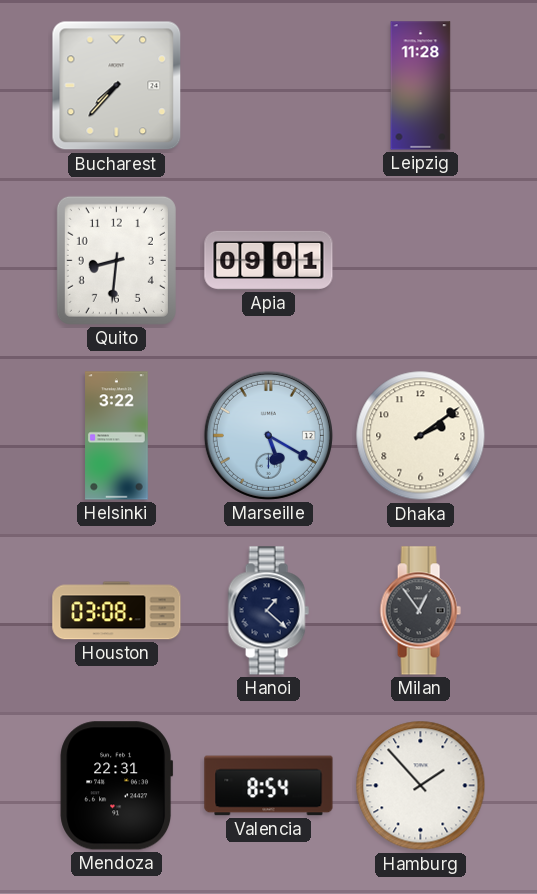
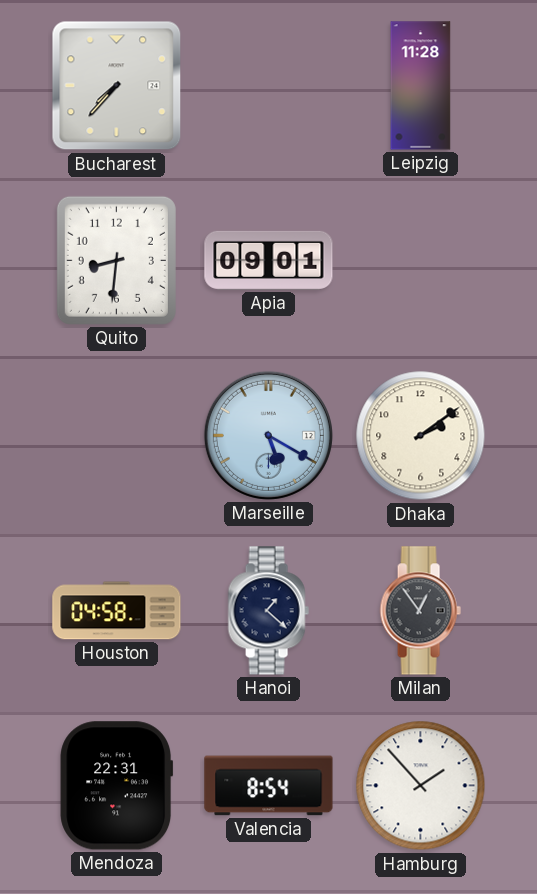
Helsinki: 3:22 -> none
Houston: 03:08 -> 04:58
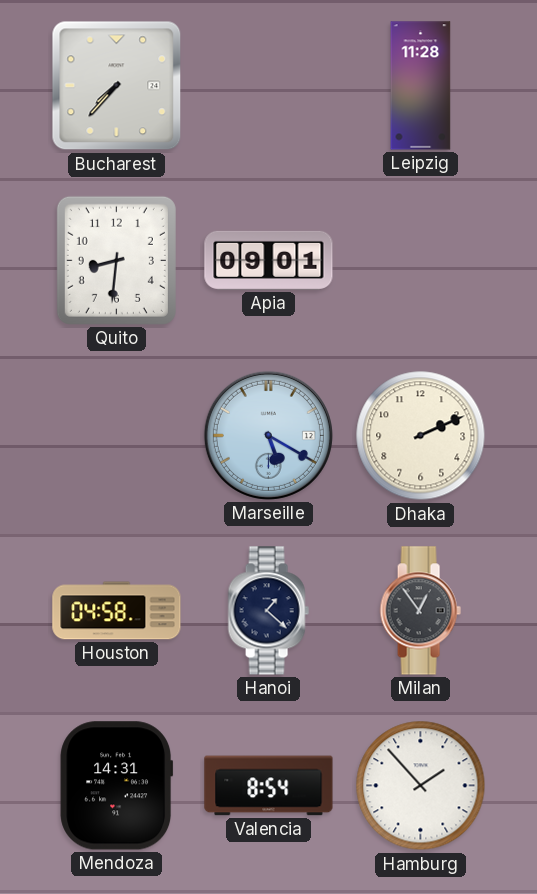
Dhaka: 2:09 -> 2:11
Mendoza: 22:31 -> 14:31
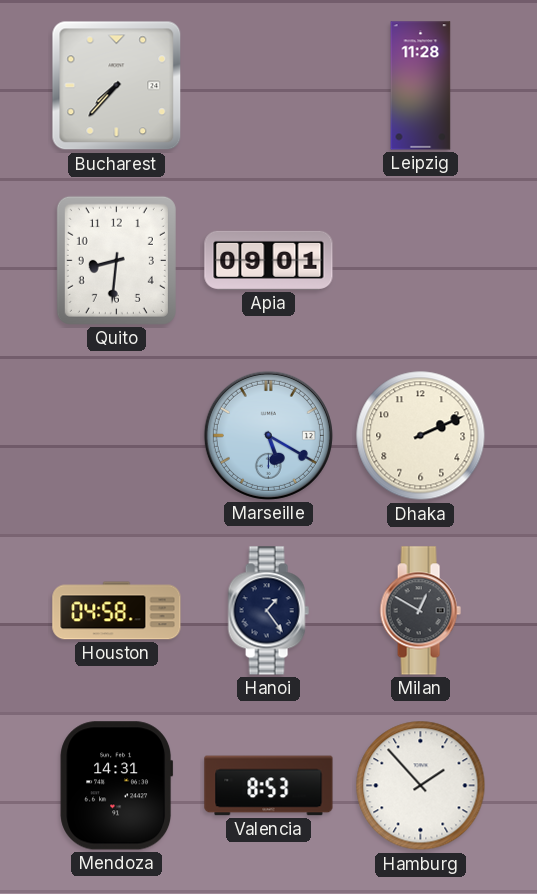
Hanoi: 1:22 -> 1:24
Milan: 12:54 -> 12:50
Valencia: 8:54 -> 8:53
